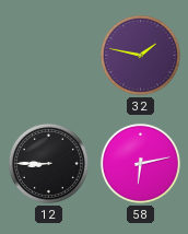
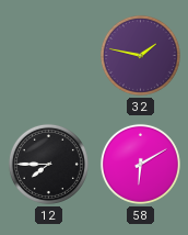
12: 8:45 -> 7:45
58: 6:13 -> 6:10
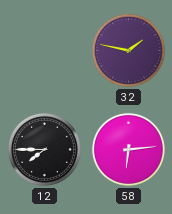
58: 6:10 -> 6:14
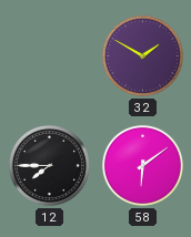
32: 1:47 -> 1:50
58: 6:14 -> 6:09
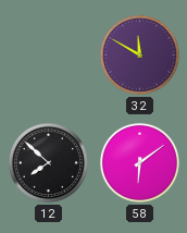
32: 1:50 -> 11:50
12: 7:45 -> 7:52
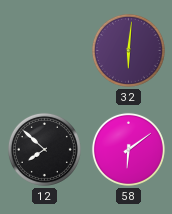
32: 11:50 -> 6:01
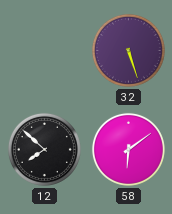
32: 6:01 -> 5:27
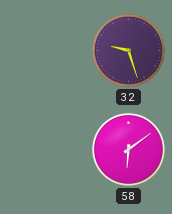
32: 5:27 -> 9:27
12: 7:52 -> none
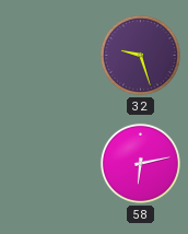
58: 6:09 -> 6:13
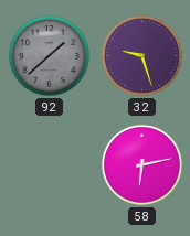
92: none -> 1:38
